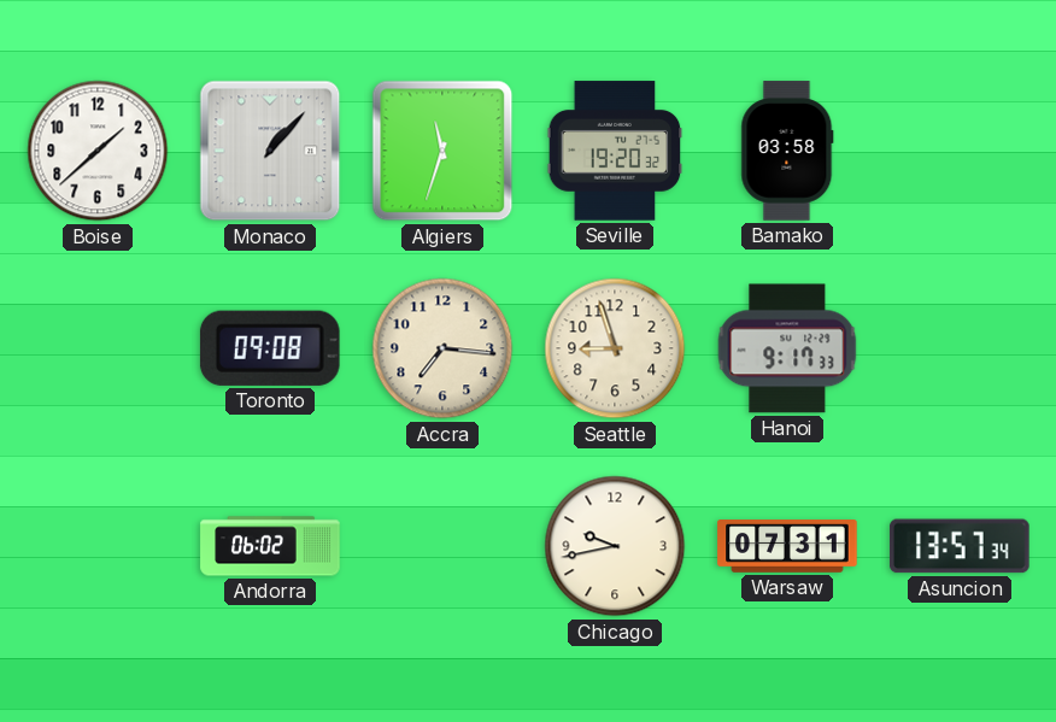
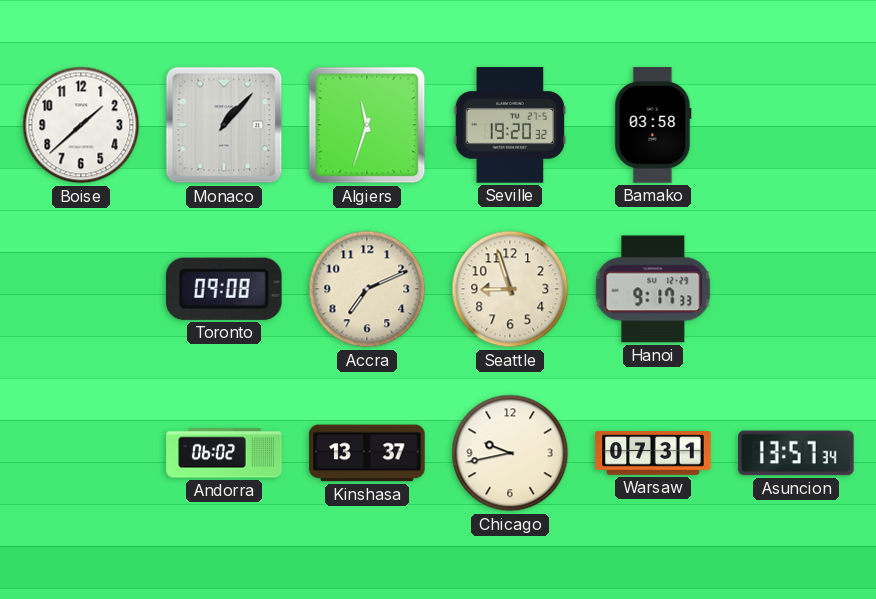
Accra: 7:16 -> 7:11
Kinshasa: none -> 13:37
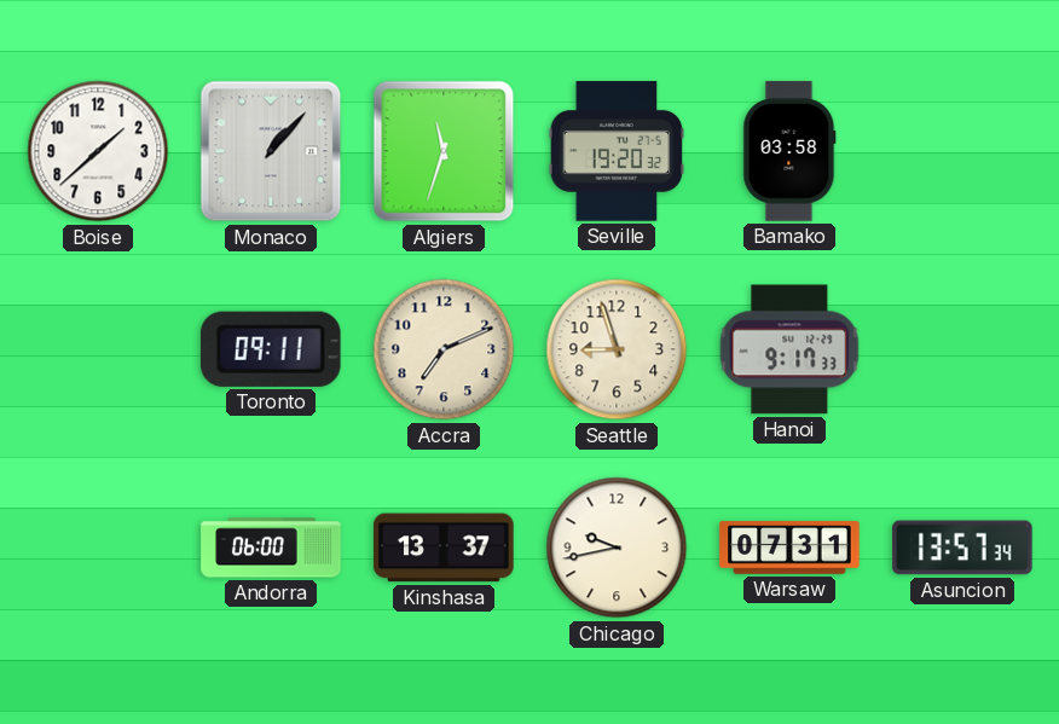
Toronto: 09:08 -> 09:11
Andorra: 06:02 -> 06:00
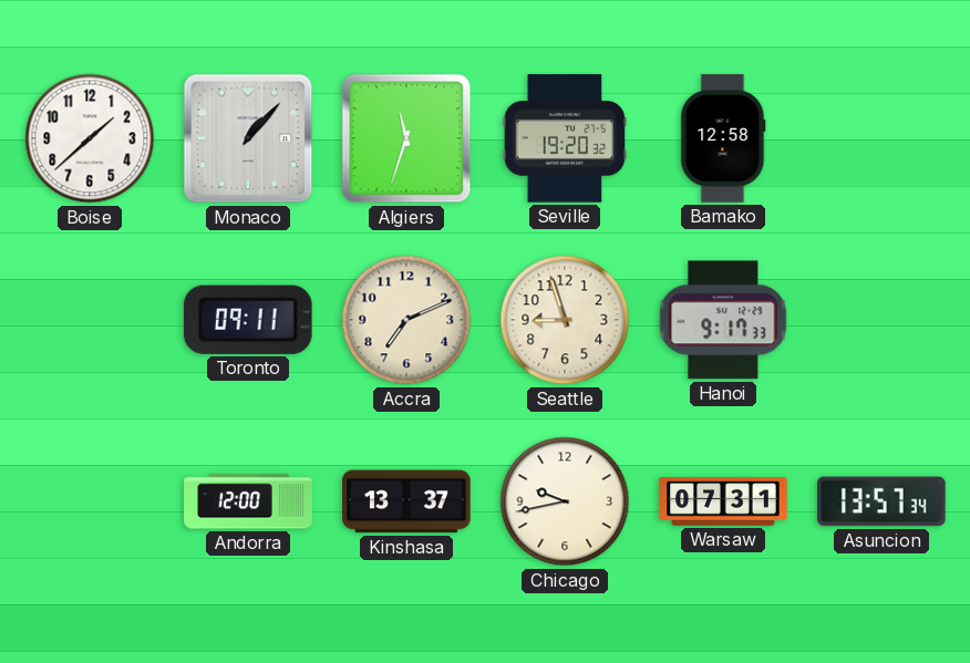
Bamako: 03:58 -> 12:58
Andorra: 06:00 -> 12:00
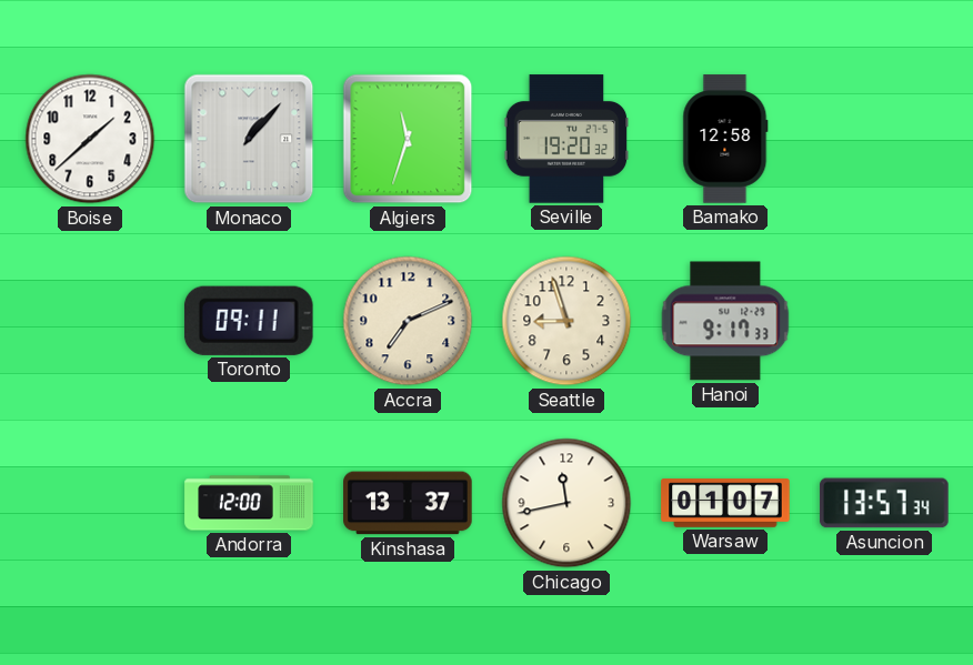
Chicago: 9:43 -> 11:43
Warsaw: 07:31 -> 01:07
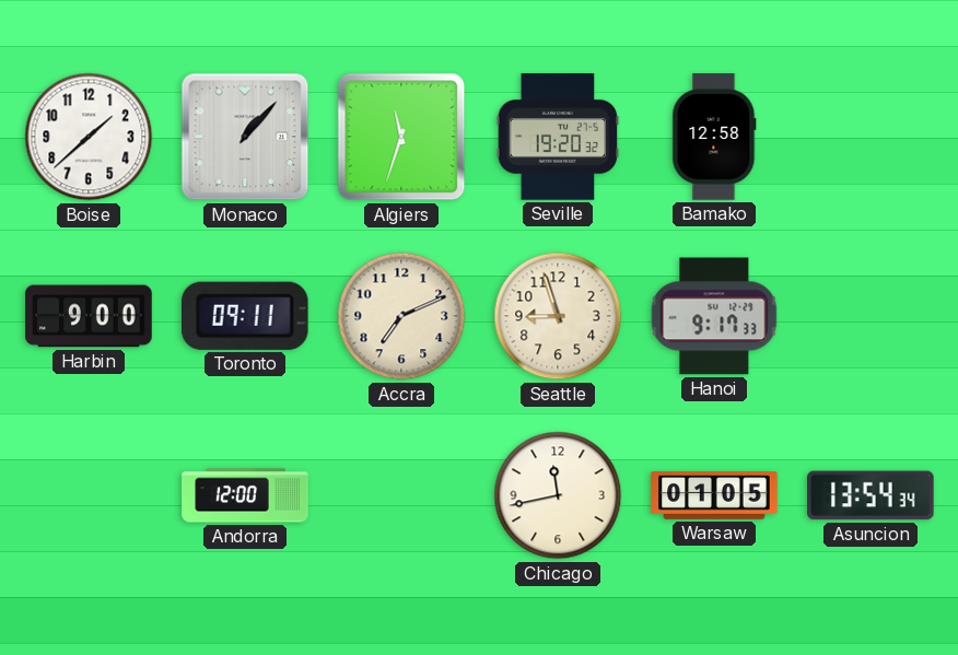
Harbin: none -> 9:00
Kinshasa: 13:37 -> none
Warsaw: 01:07 -> 01:05
Asuncion: 13:57 -> 13:54
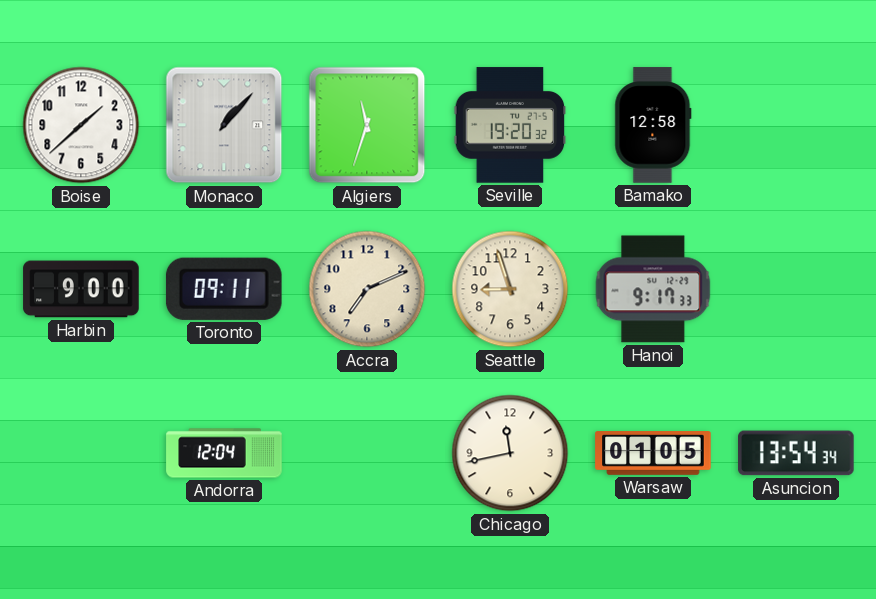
Andorra: 12:00 -> 12:04
